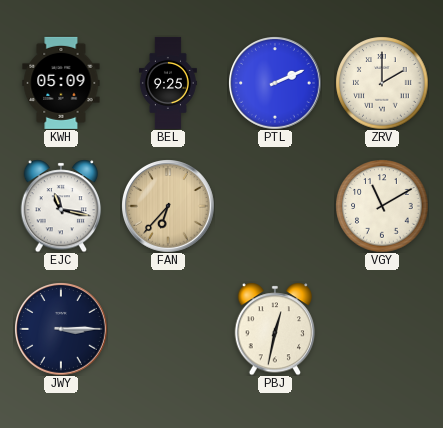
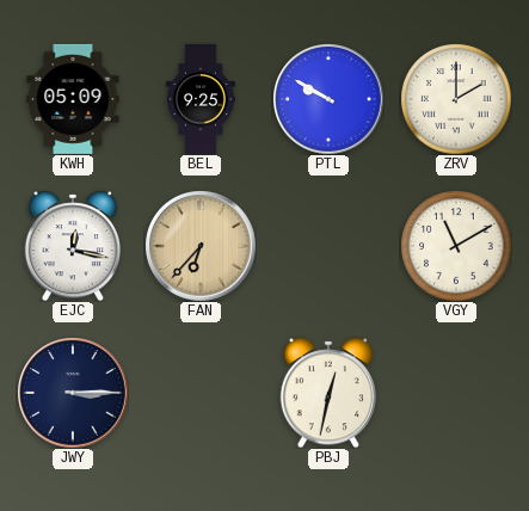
PTL: 2:11 -> 9:50
EJC: 11:17 -> 12:17
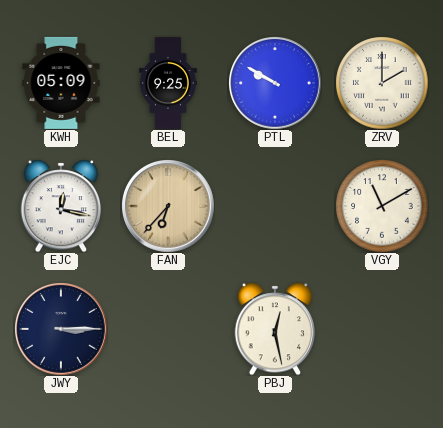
PBJ: 12:32 -> 12:28
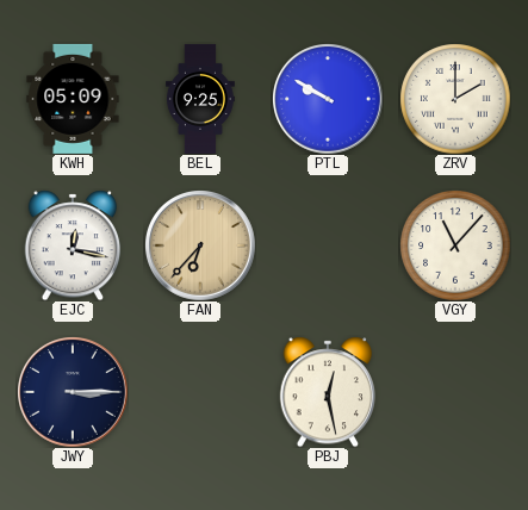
VGY: 11:10 -> 11:07
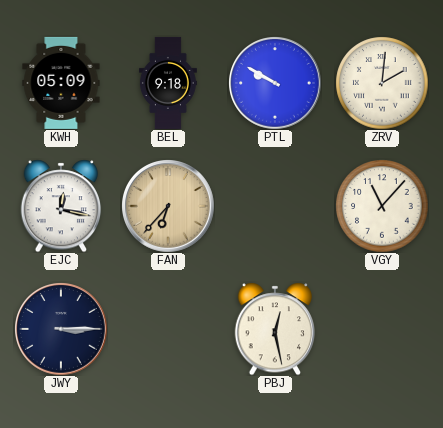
BEL: 9:25 -> 9:18
ZRV: 2:00 -> 2:01
